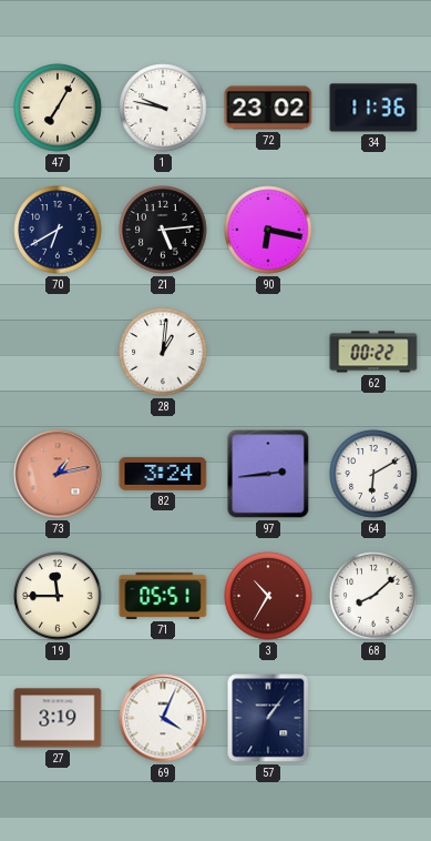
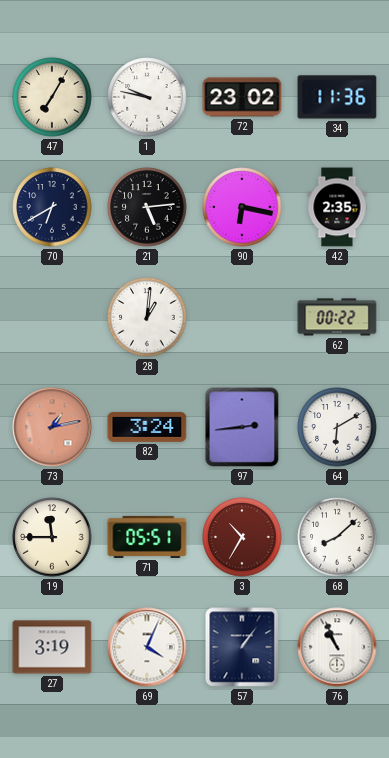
42: none -> 2:35
76: none -> 10:56
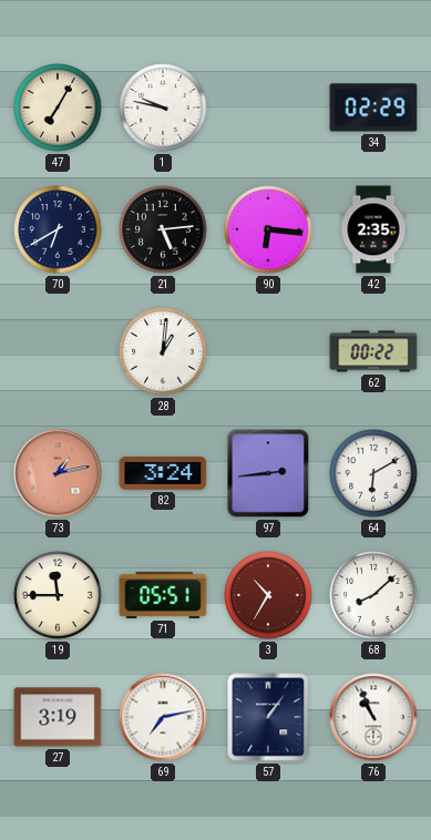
72: 23:02 -> none
34: 11:36 -> 02:29
90: 6:17 -> 6:16
69: 4:04 -> 7:13
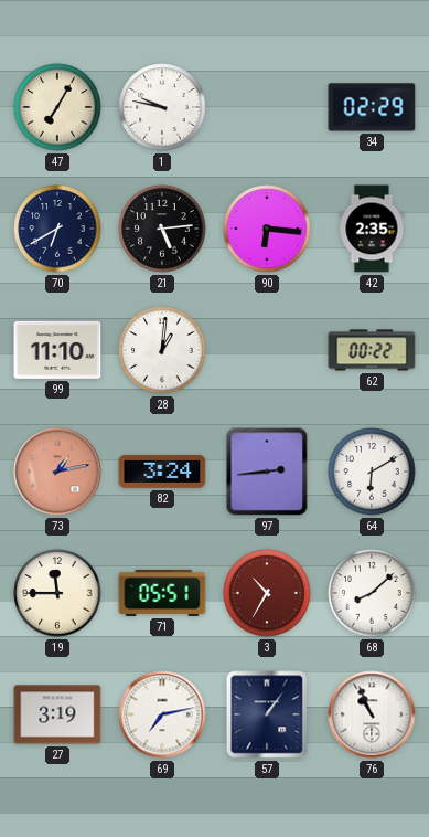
99: none -> 11:10
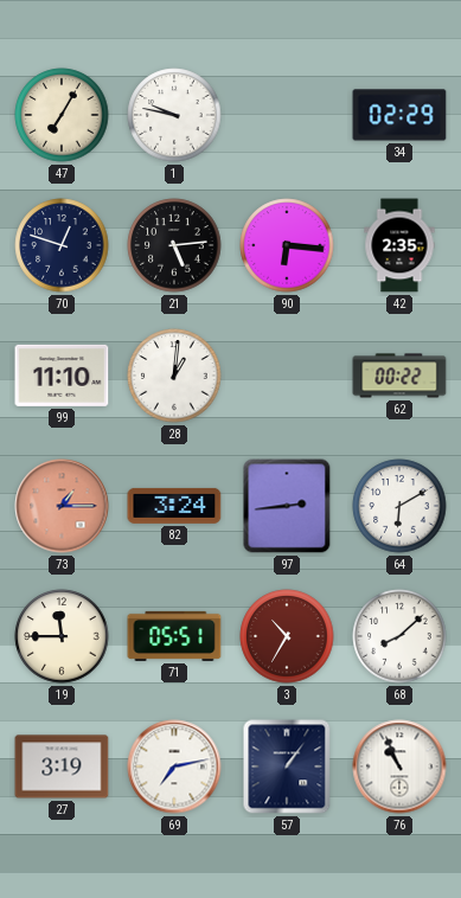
70: 6:40 -> 12:48
73: 1:13 -> 1:15
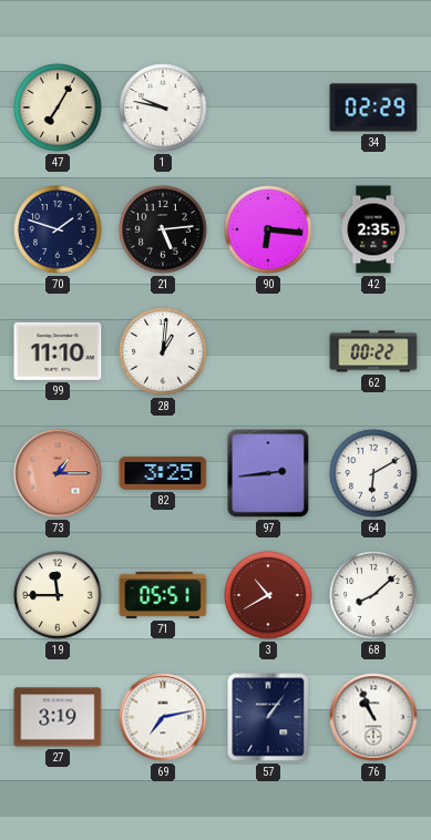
70: 12:48 -> 1:48
82: 3:24 -> 3:25
3: 10:35 -> 10:40
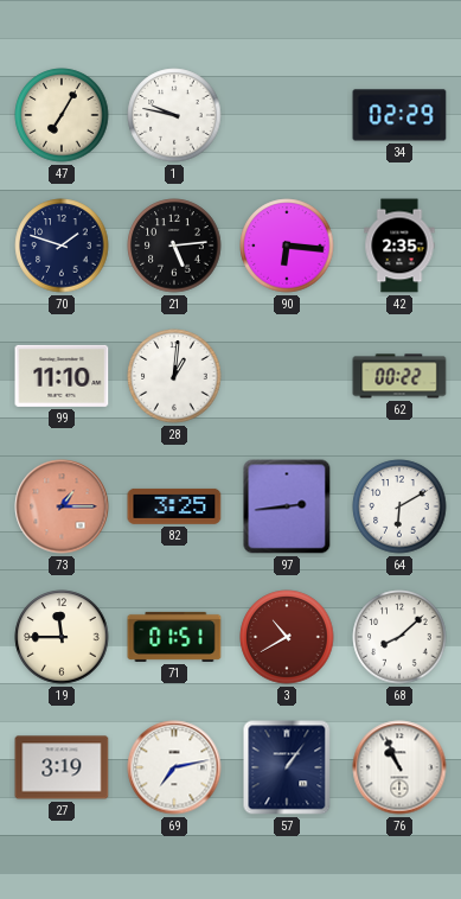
71: 05:51 -> 01:51
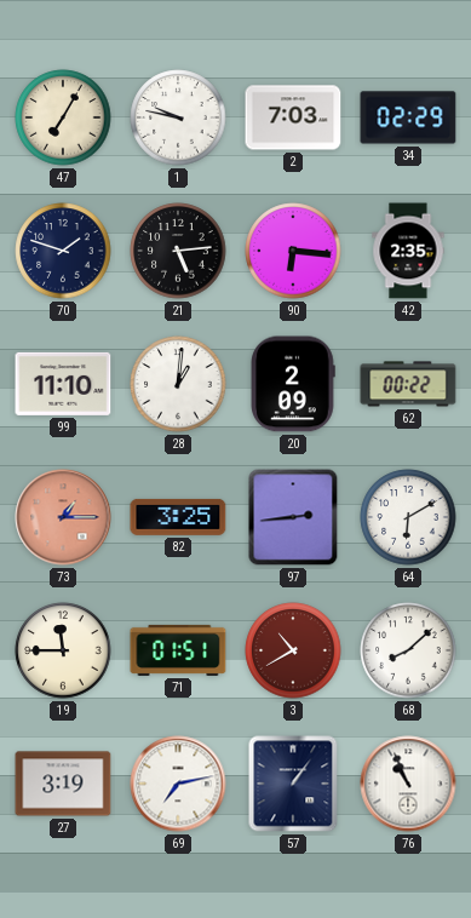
2: none -> 7:03
20: none -> 2:09
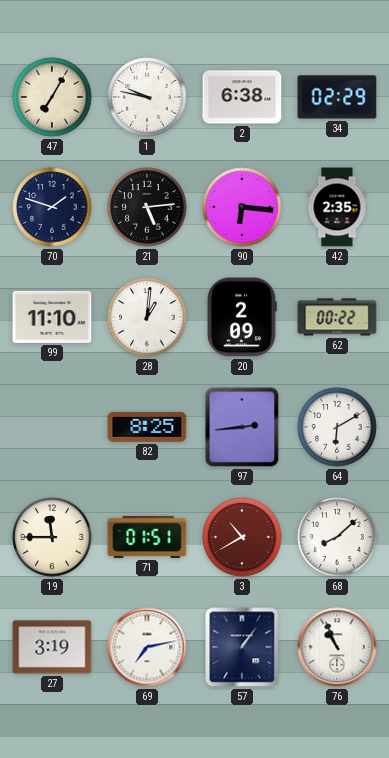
2: 7:03 -> 6:38
73: 1:15 -> none
82: 3:25 -> 8:25
